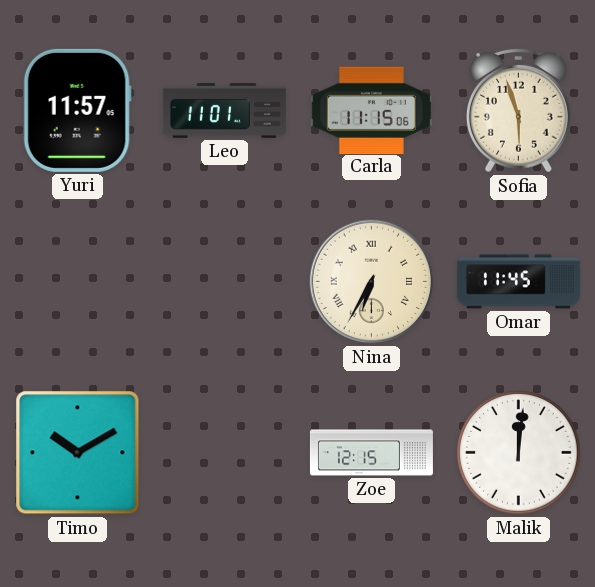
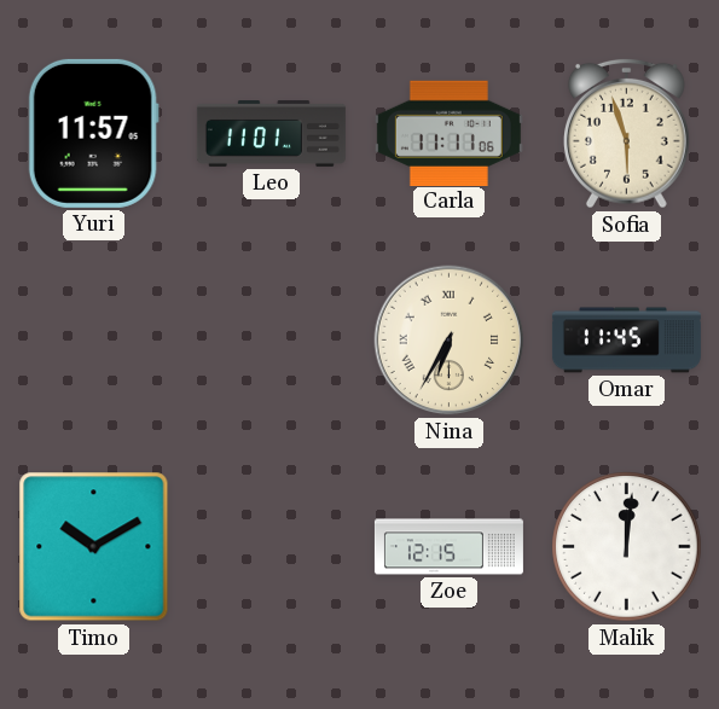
Carla: 11:15 -> 11:11
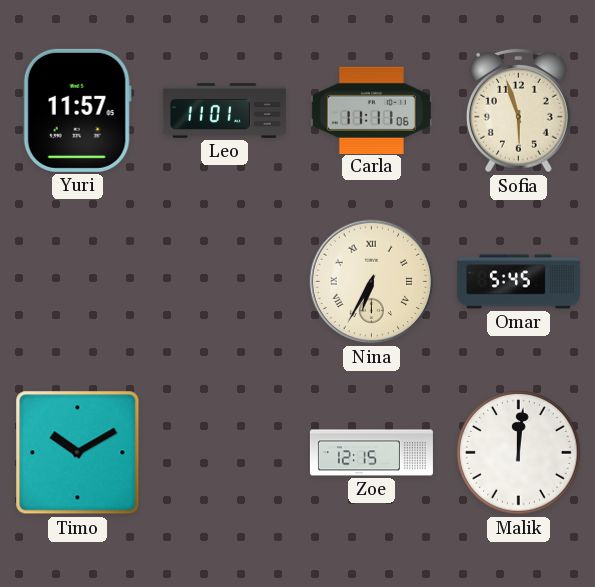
Omar: 11:45 -> 5:45
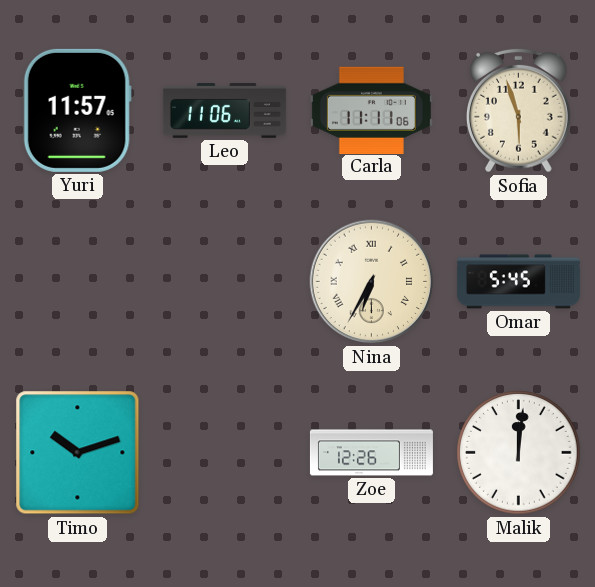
Leo: 11:01 -> 11:06
Timo: 10:10 -> 10:12
Zoe: 12:15 -> 12:26
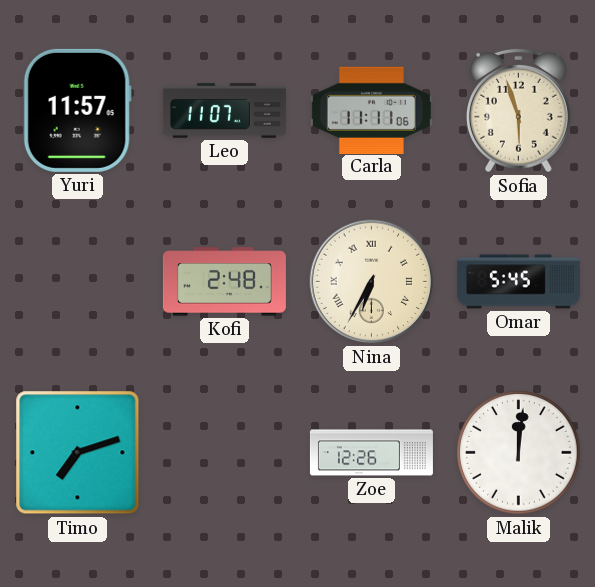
Leo: 11:06 -> 11:07
Kofi: none -> 2:48
Timo: 10:12 -> 7:12
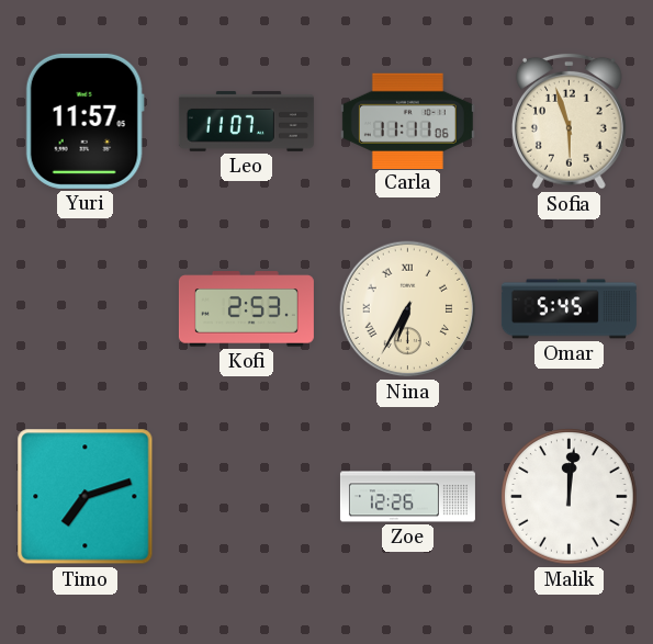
Kofi: 2:48 -> 2:53
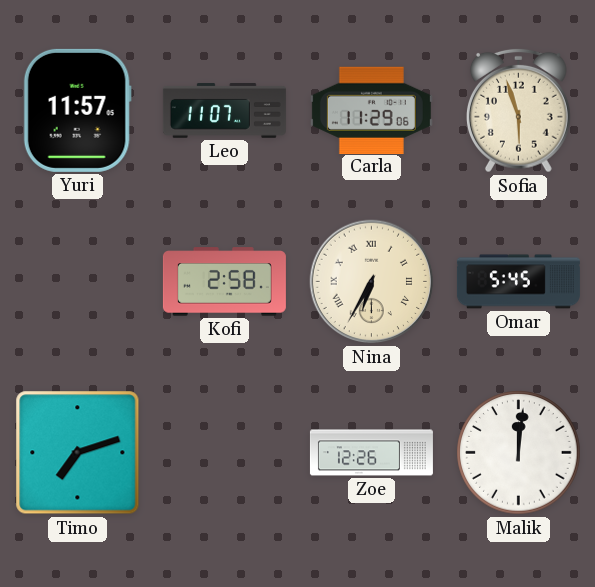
Carla: 11:11 -> 11:29
Kofi: 2:53 -> 2:58
